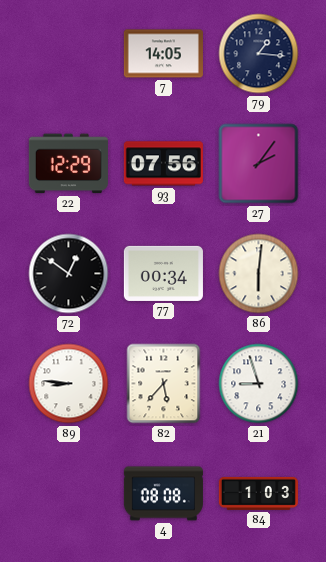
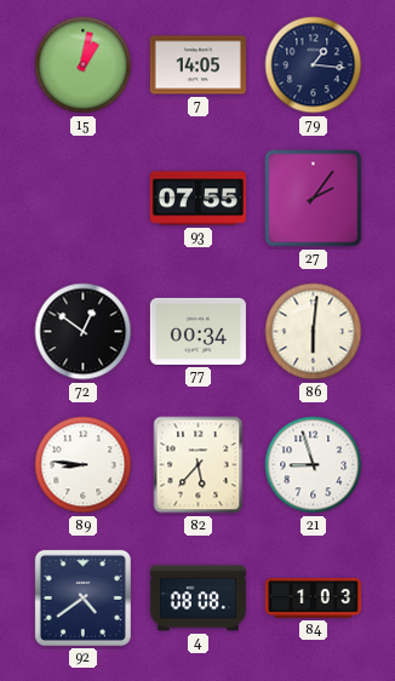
15: none -> 1:02
22: 12:29 -> none
93: 07:56 -> 07:55
92: none -> 4:39
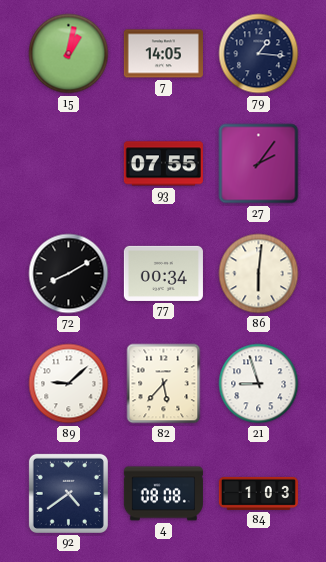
72: 12:51 -> 8:10
89: 8:46 -> 9:08
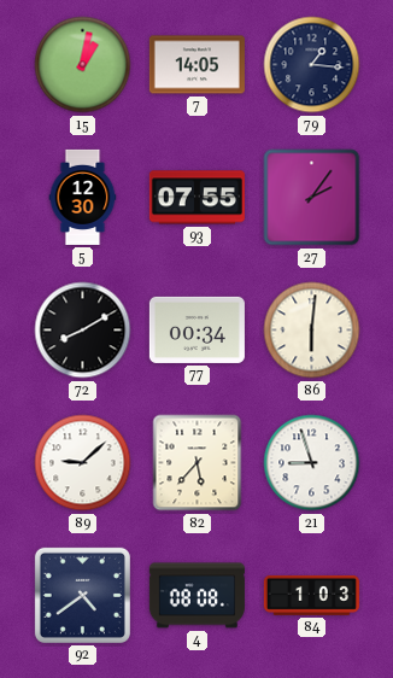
5: none -> 12:30
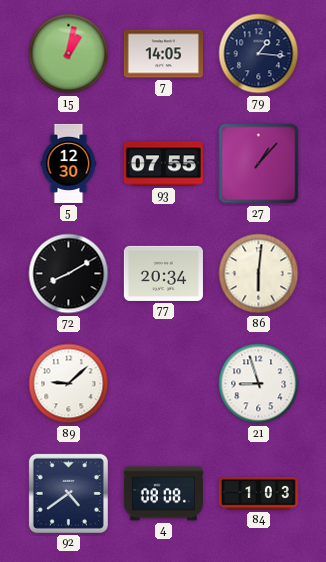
27: 2:06 -> 1:07
77: 00:34 -> 20:34
82: 5:37 -> none
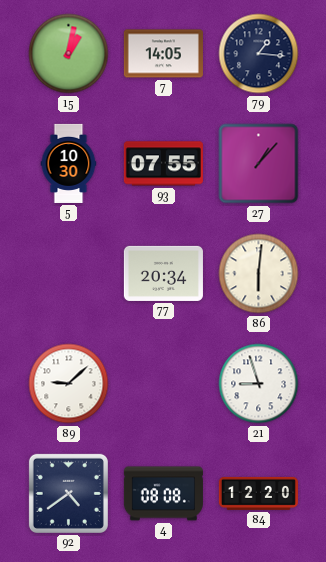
5: 12:30 -> 10:30
72: 8:10 -> none
84: 1:03 -> 12:20
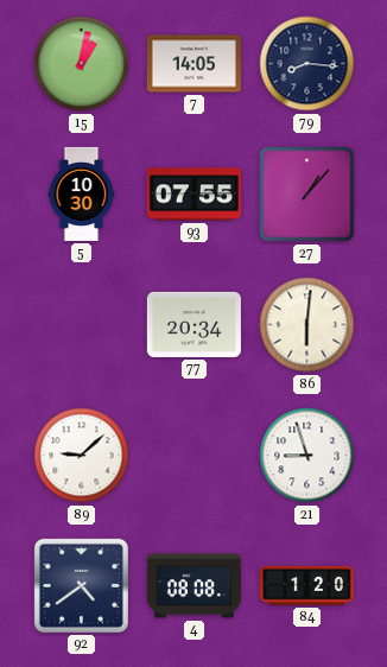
79: 1:16 -> 8:16
84: 12:20 -> 1:20
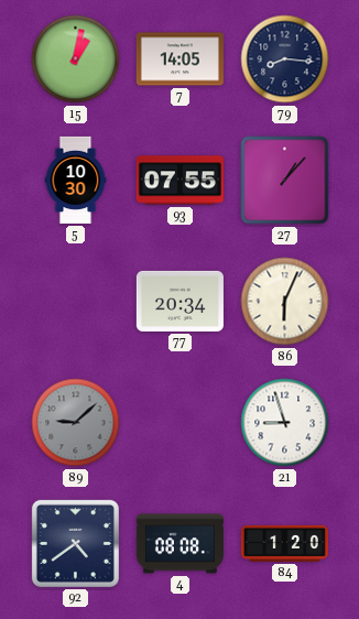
86: 6:01 -> 6:04
89 dial: white -> grey
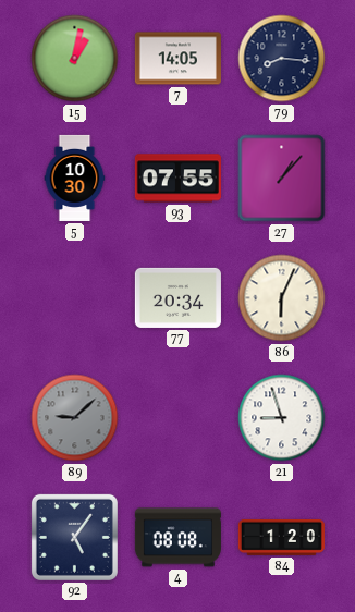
92: 4:39 -> 5:06
